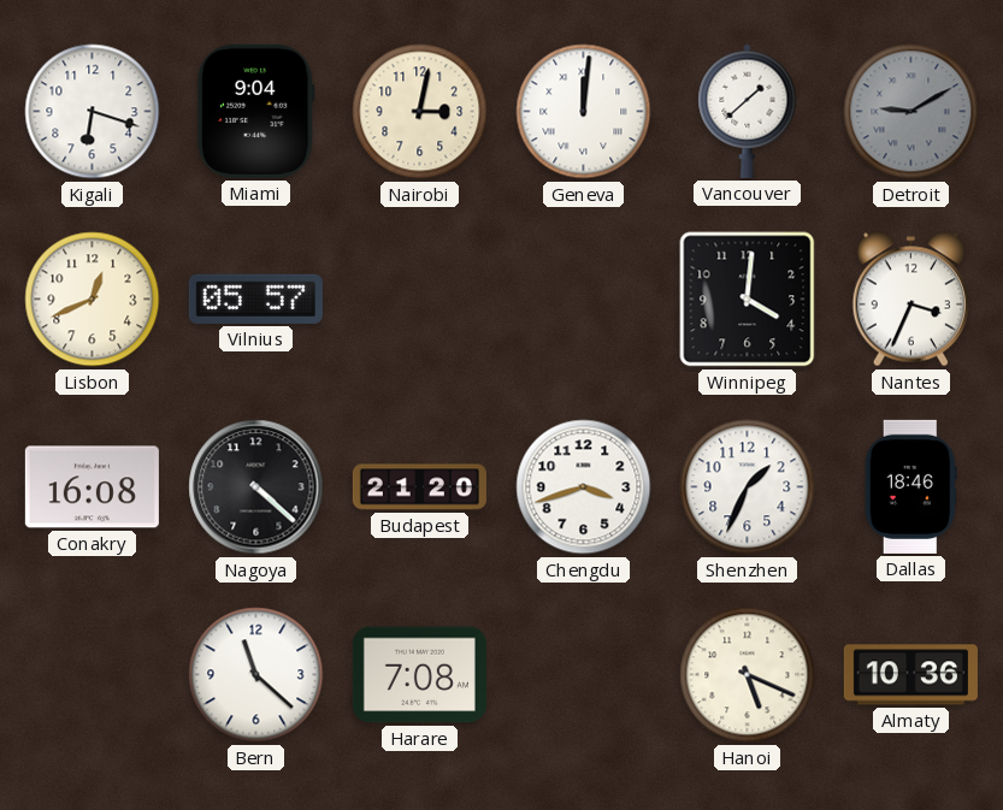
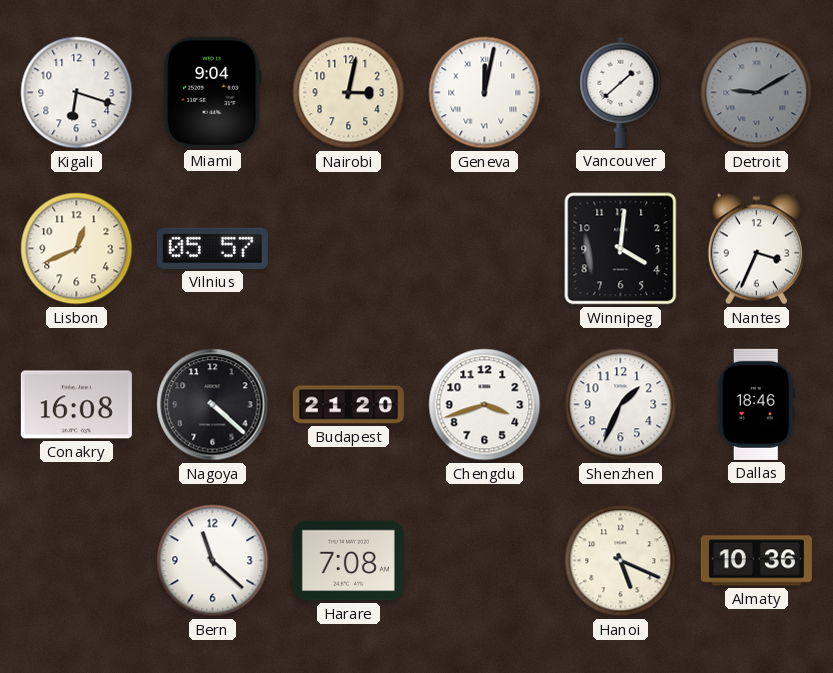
Geneva: 12:01 -> 12:02
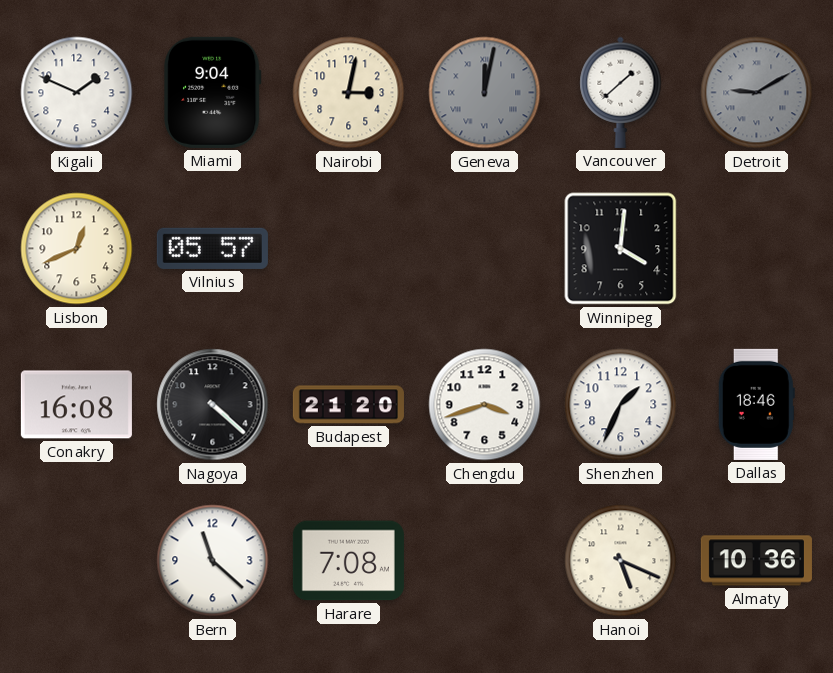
Kigali: 6:18 -> 1:49
Geneva dial: white -> grey
Nantes: 3:34 -> none
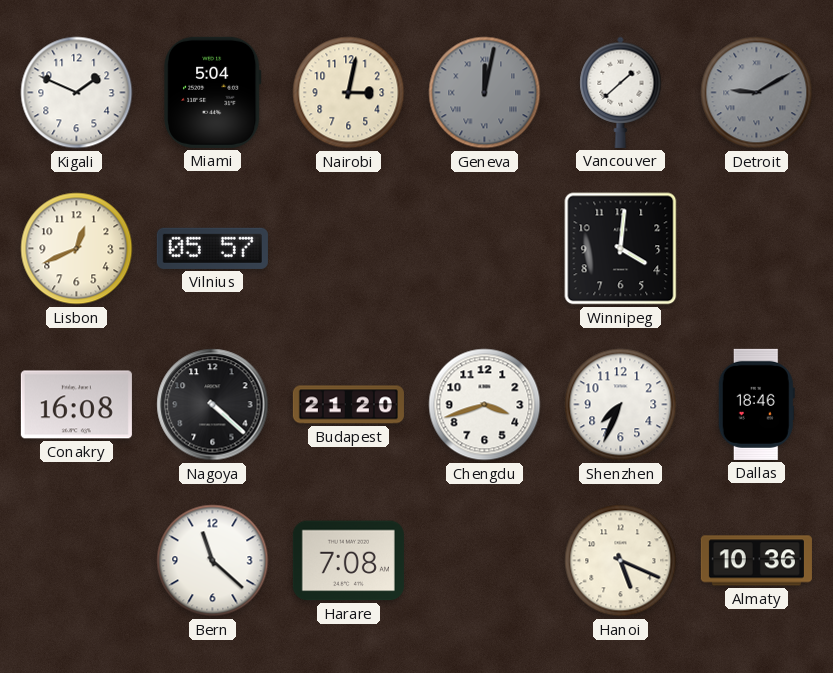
Miami: 9:04 -> 5:04
Shenzhen: 1:34 -> 7:34
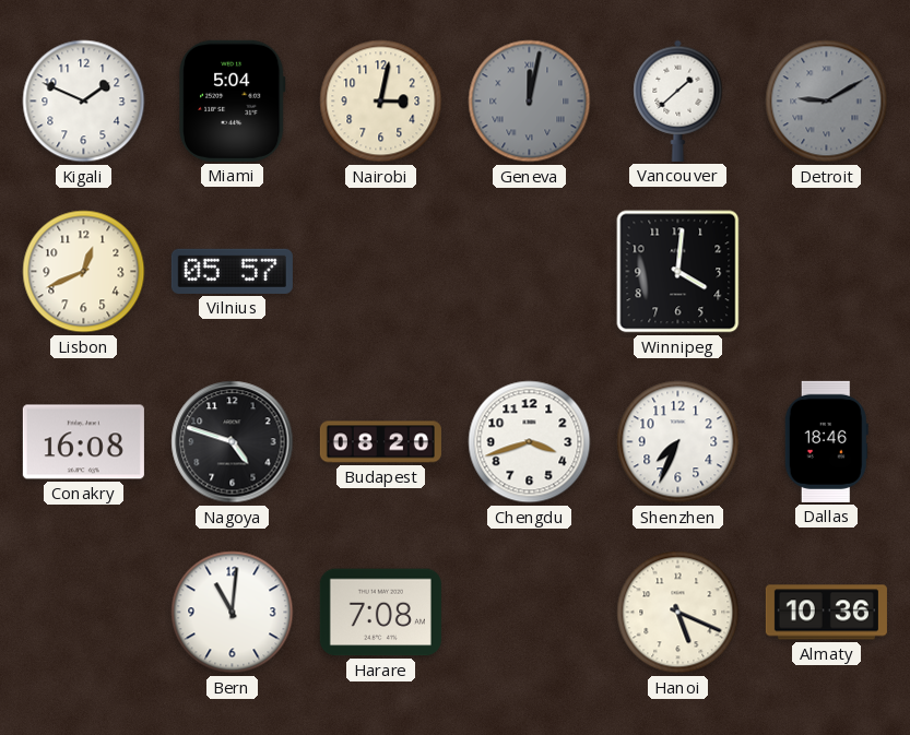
Nagoya: 4:22 -> 4:48
Budapest: 21:20 -> 08:20
Bern: 11:22 -> 11:01
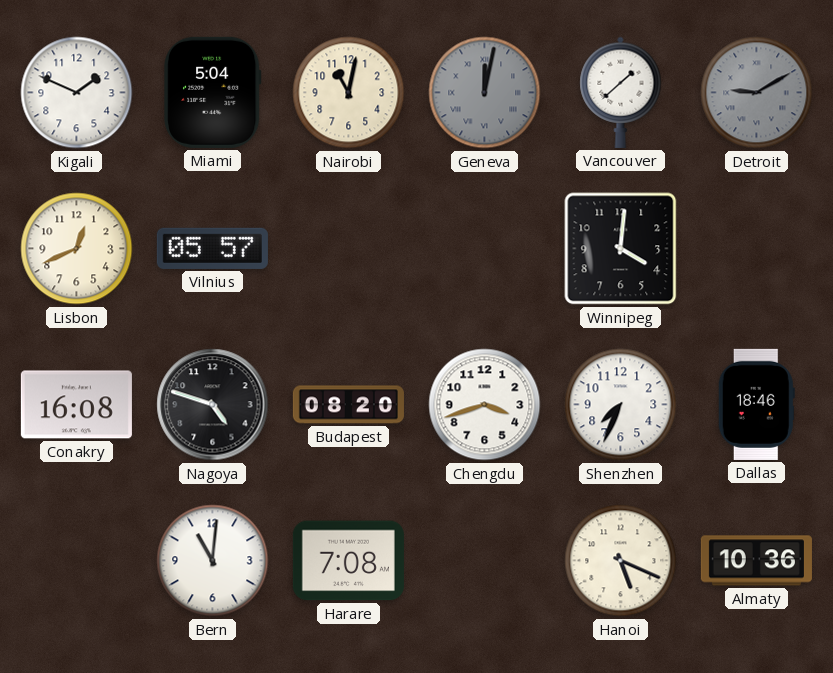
Nairobi: 3:02 -> 11:02
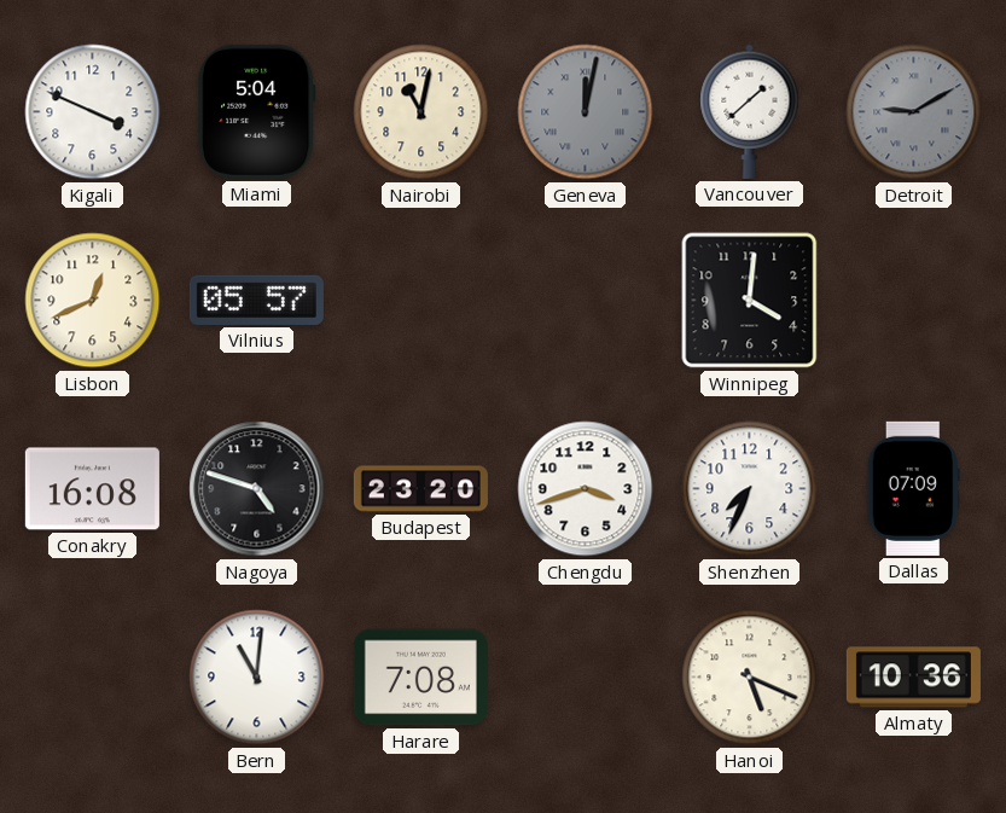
Kigali: 1:49 -> 3:49
Budapest: 08:20 -> 23:20
Dallas: 18:46 -> 07:09
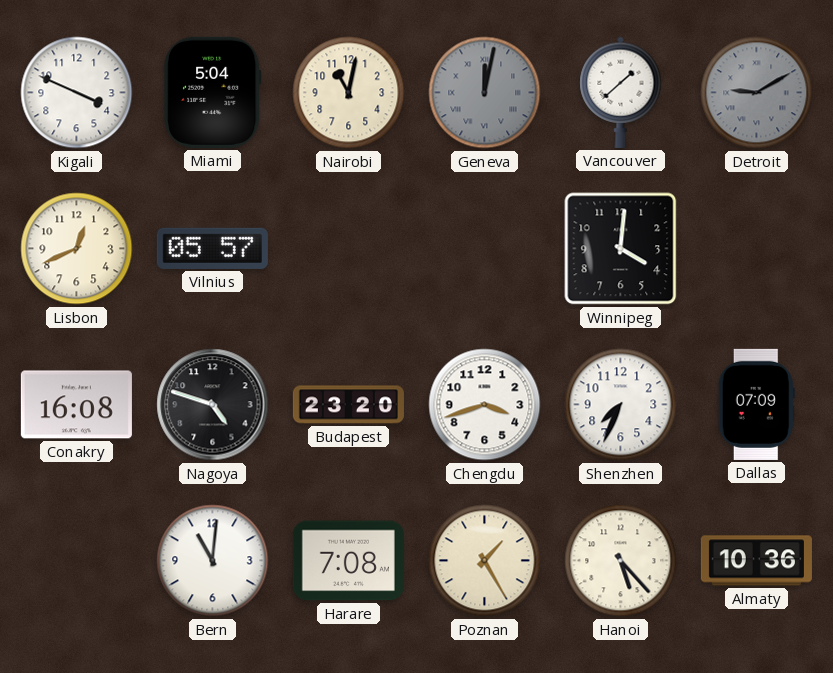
Poznan: none -> 1:25
Hanoi: 5:19 -> 5:23
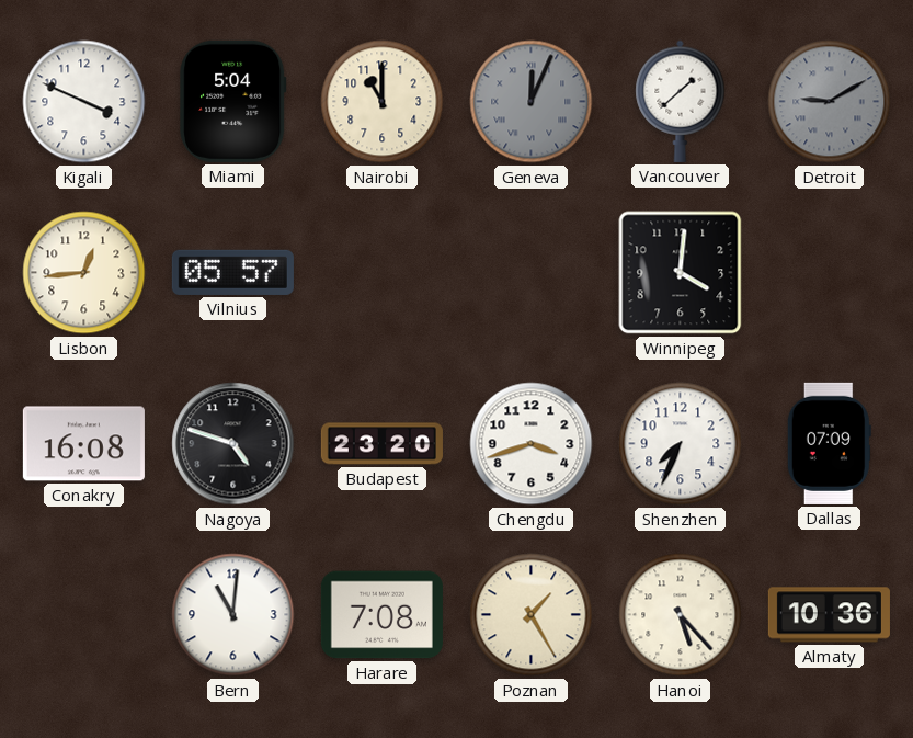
Nairobi: 11:02 -> 11:00
Geneva: 12:02 -> 12:04
Lisbon: 12:41 -> 12:44
